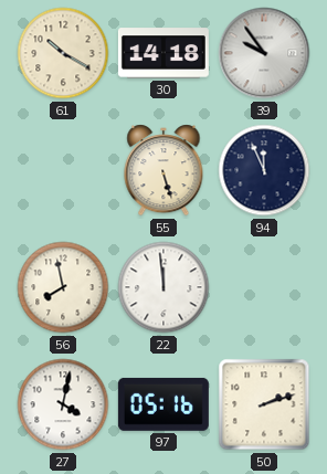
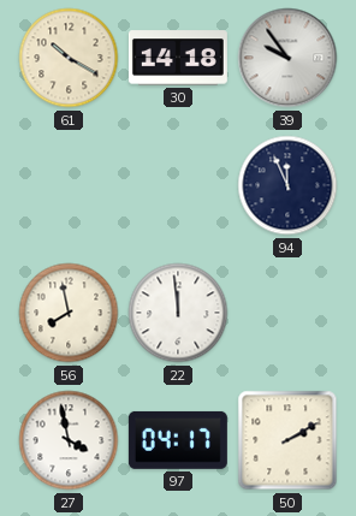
55: 5:27 -> none
27: 4:02 -> 3:58
97: 05:16 -> 04:17
50: 2:12 -> 2:10
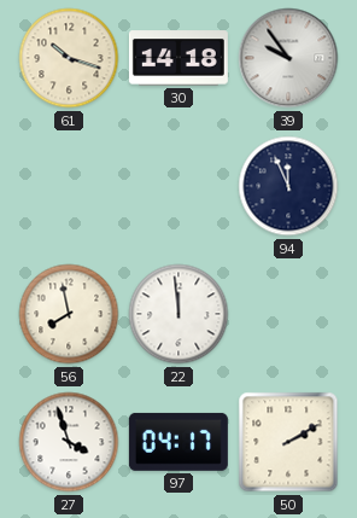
61: 10:20 -> 10:18
27: 3:58 -> 3:57
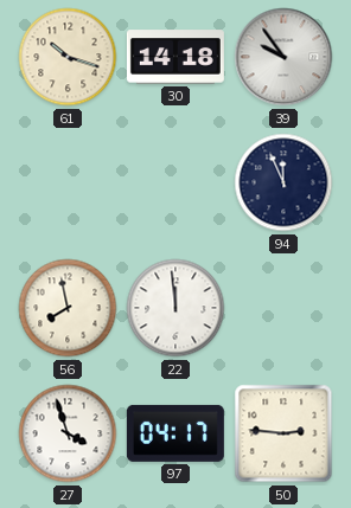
50: 2:10 -> 2:46
